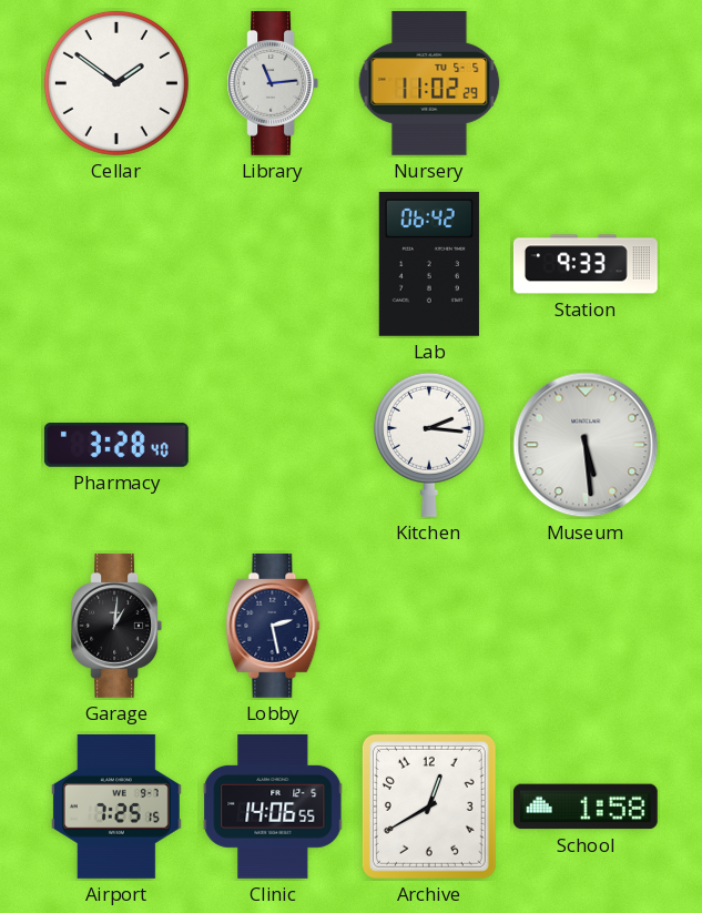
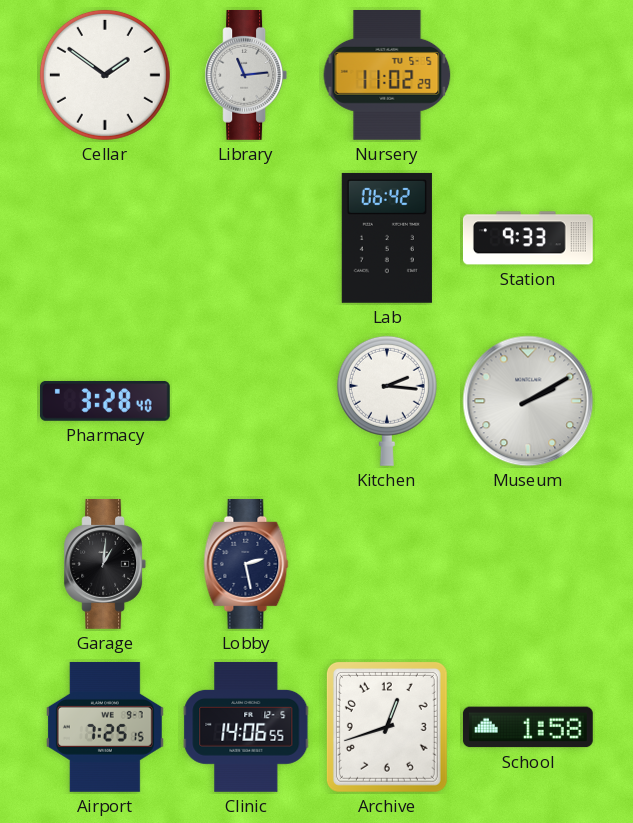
Museum: 5:29 -> 2:10
Archive: 12:40 -> 12:42
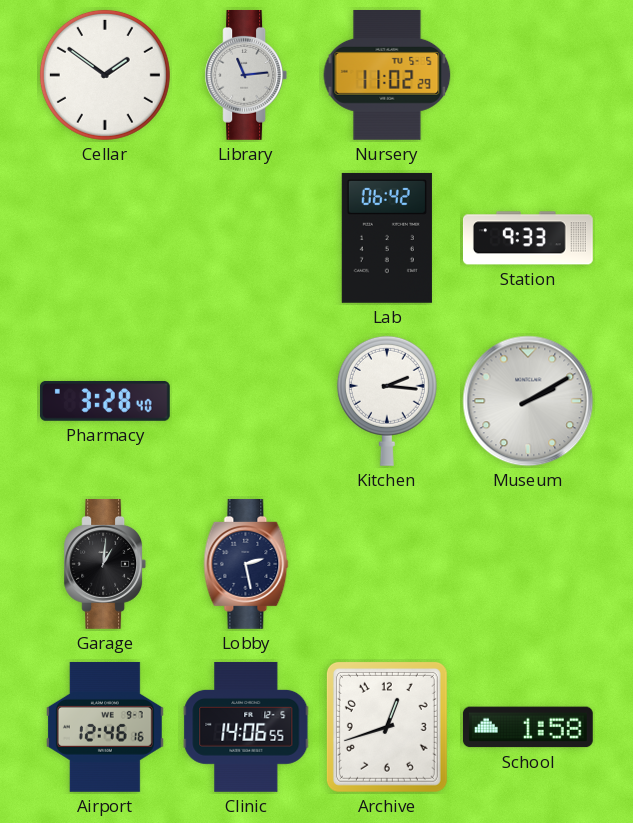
Airport: 7:25 -> 12:46
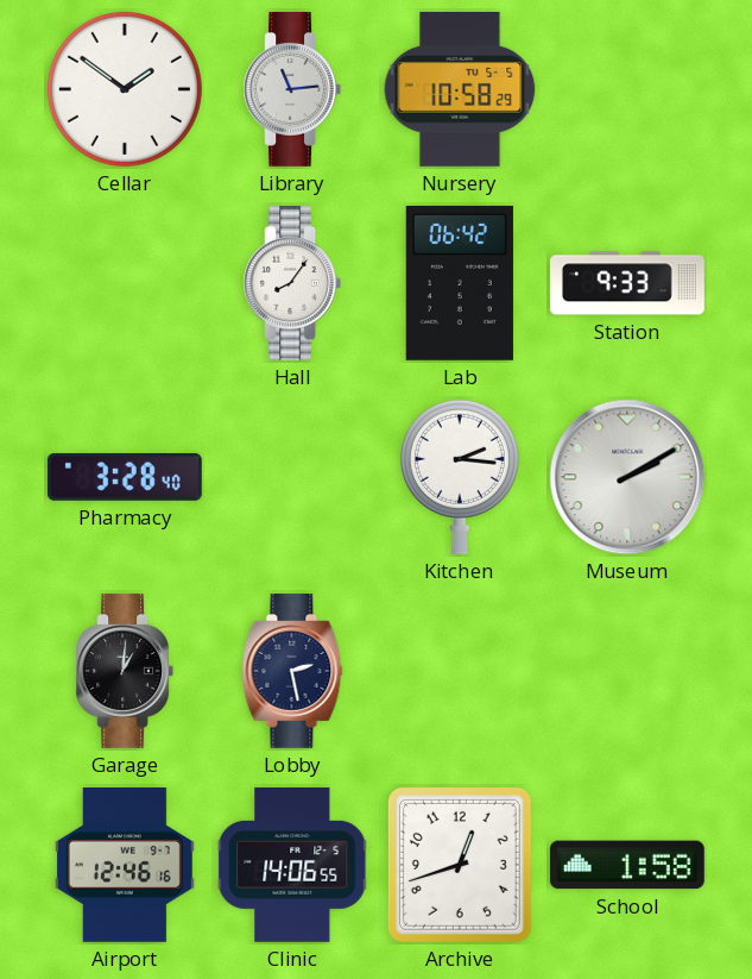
Nursery: 11:02 -> 10:58
Hall: none -> 8:06
